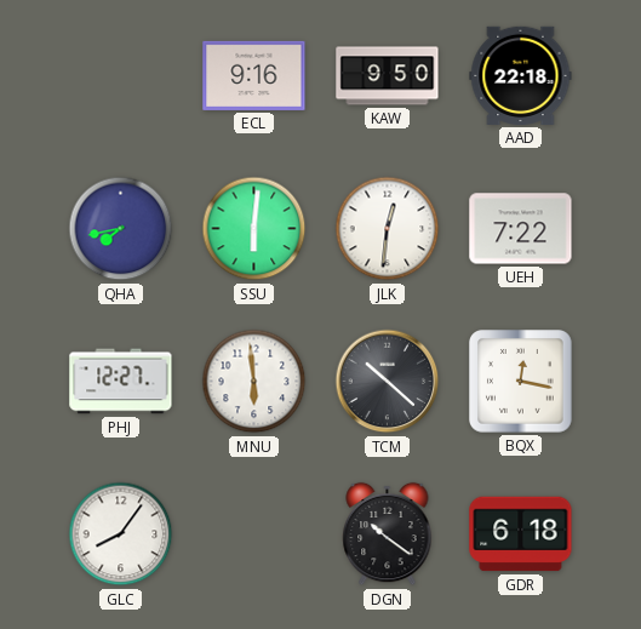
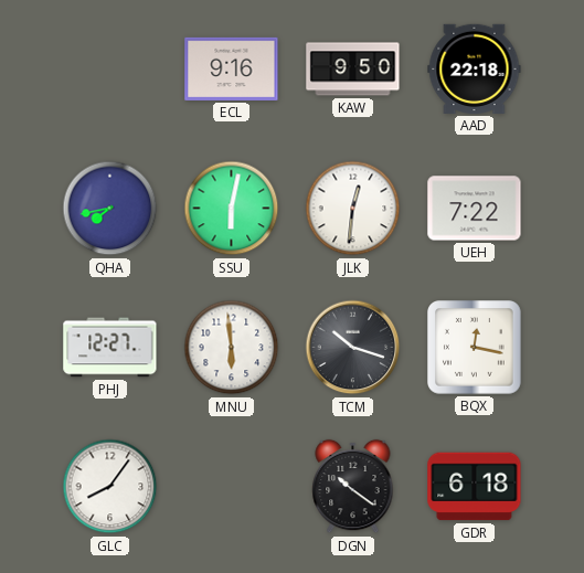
SSU: 6:01 -> 6:02
TCM: 10:22 -> 10:18
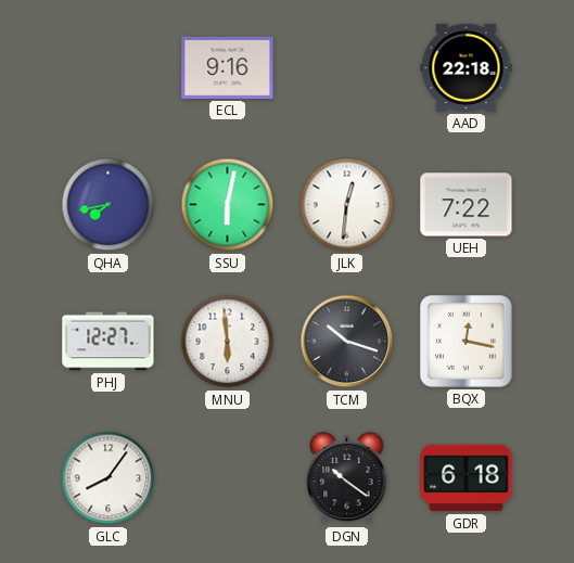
KAW: 9:50 -> none
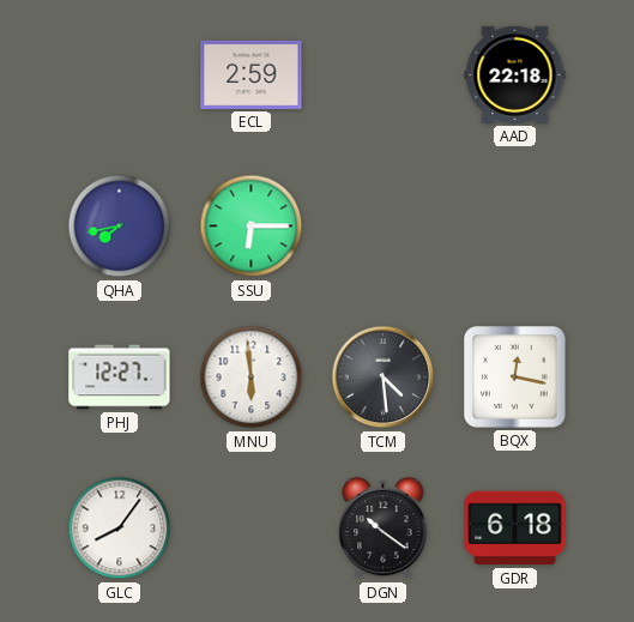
ECL: 9:16 -> 2:59
SSU: 6:02 -> 6:15
JLK: 12:31 -> none
UEH: 7:22 -> none
TCM: 10:18 -> 4:29
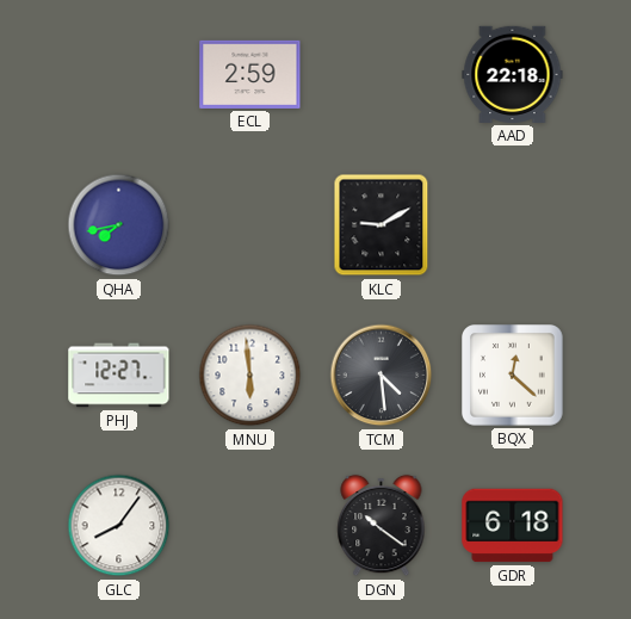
SSU: 6:15 -> none
KLC: none -> 9:10
BQX: 12:17 -> 12:22
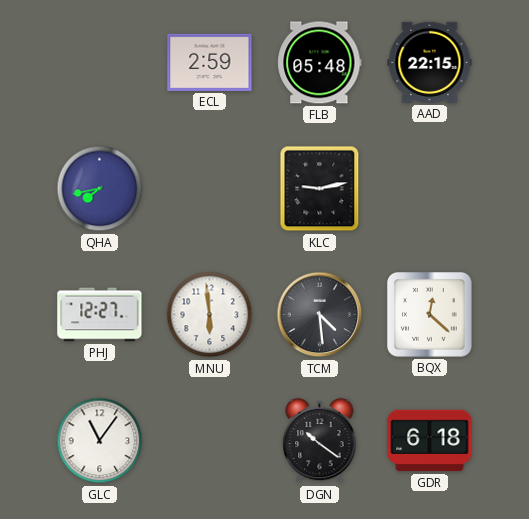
FLB: none -> 05:48
AAD: 22:18 -> 22:15
KLC: 9:10 -> 9:13
GLC: 8:06 -> 11:06
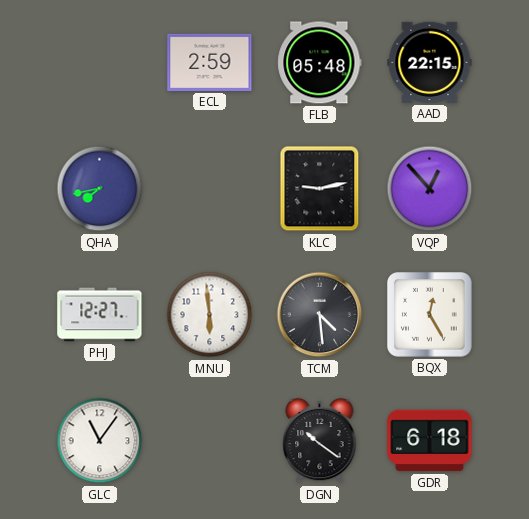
VQP: none -> 12:53
BQX: 12:22 -> 12:25
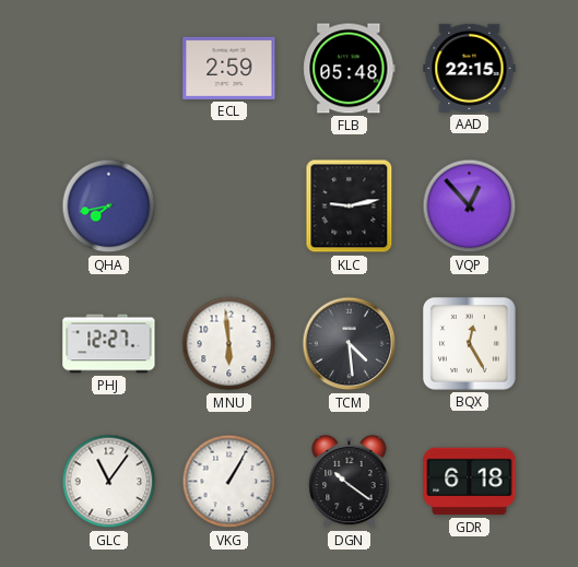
VKG: none -> 1:05
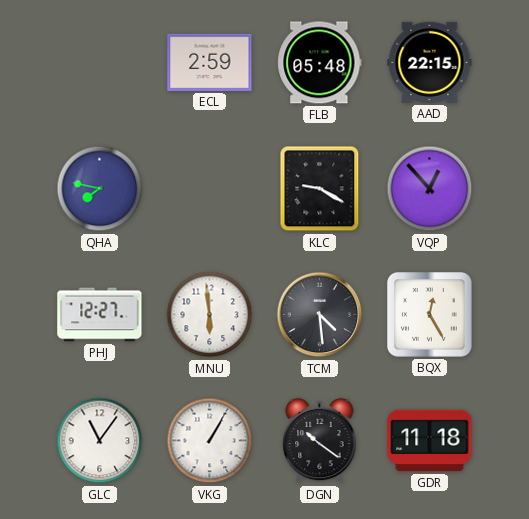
QHA: 7:43 -> 7:47
KLC: 9:13 -> 9:20
GDR: 6:18 -> 11:18
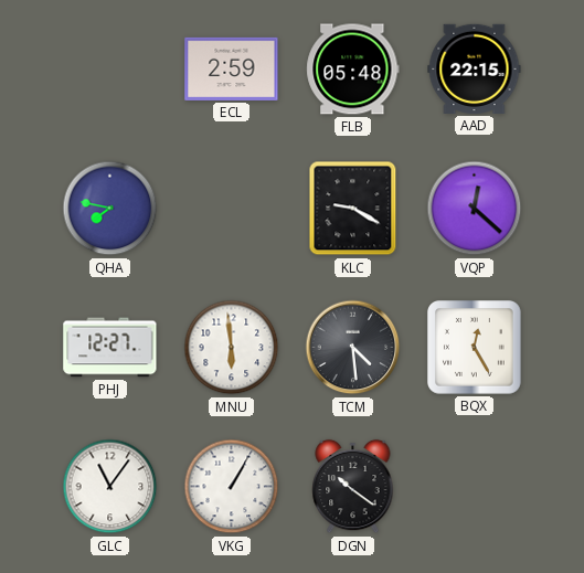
VQP: 12:53 -> 12:22
GDR: 11:18 -> none
